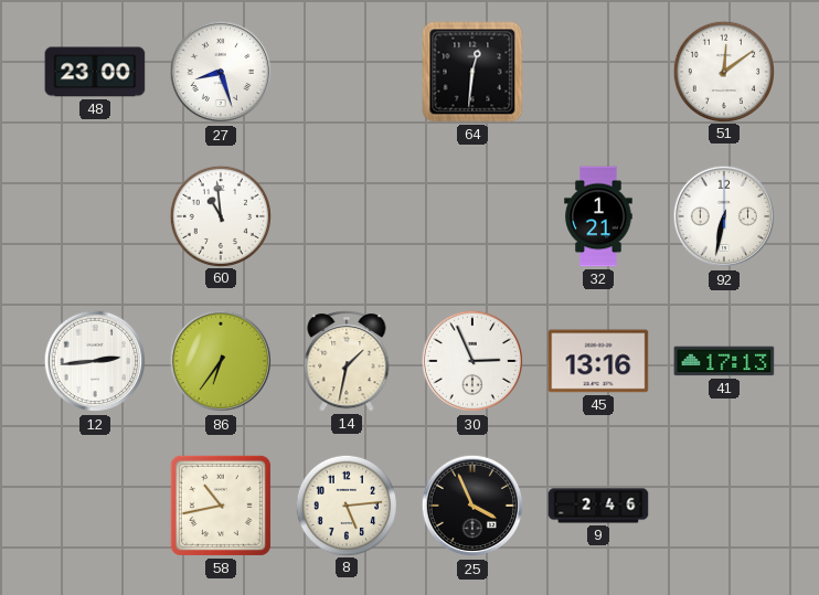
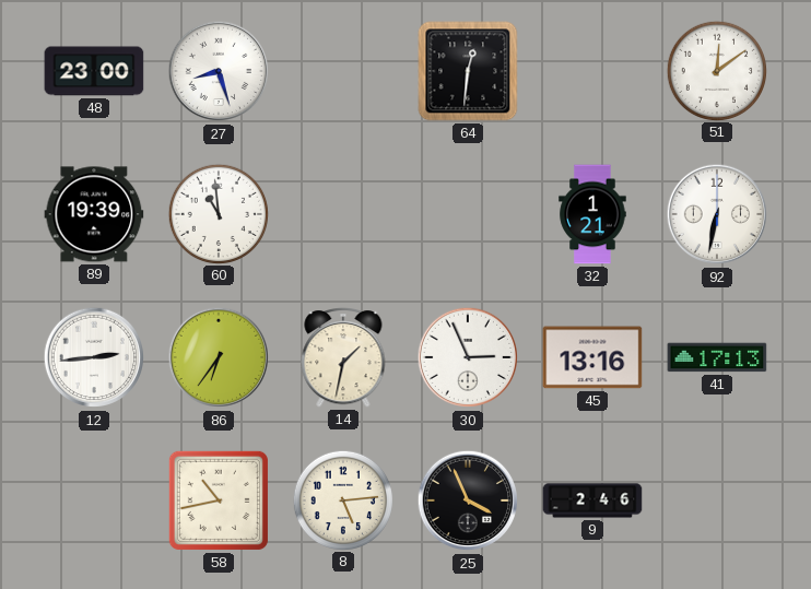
89: none -> 19:39
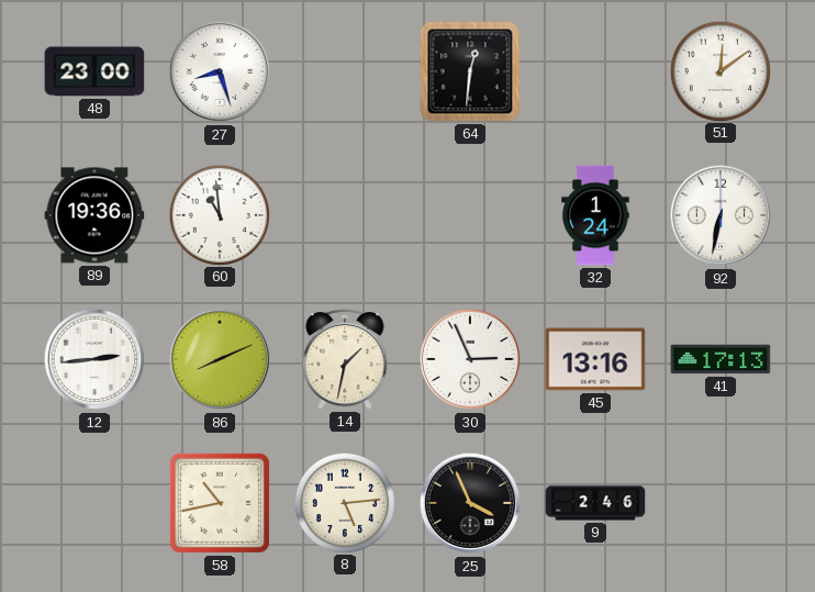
89: 19:39 -> 19:36
32: 1:21 -> 1:24
86: 6:36 -> 8:11
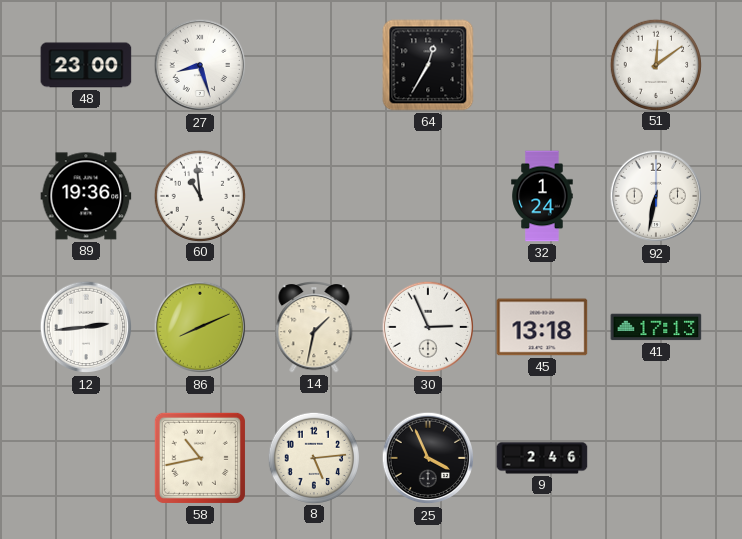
64: 12:31 -> 12:35
45: 13:16 -> 13:18
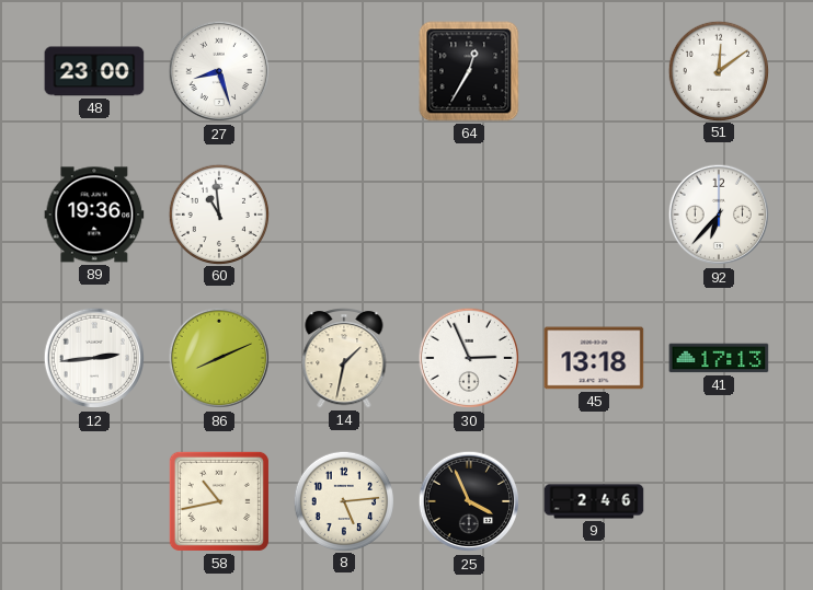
32: 1:24 -> none
92: 6:32 -> 6:37
